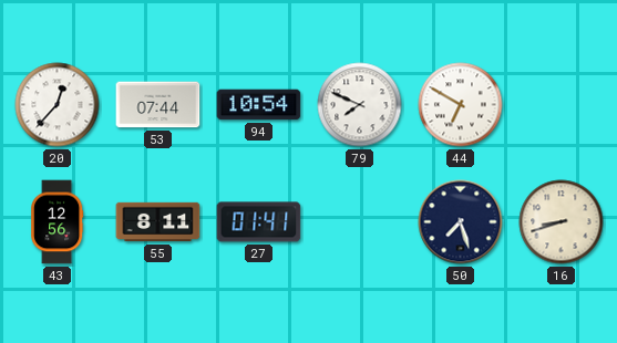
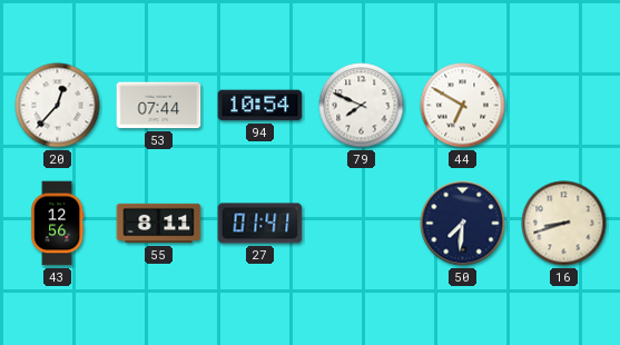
50: 7:27 -> 7:31
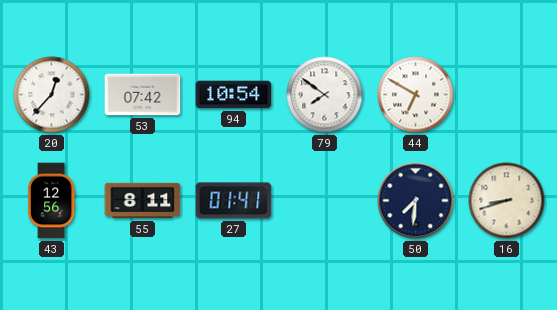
53: 07:44 -> 07:42
79: 7:49 -> 7:51
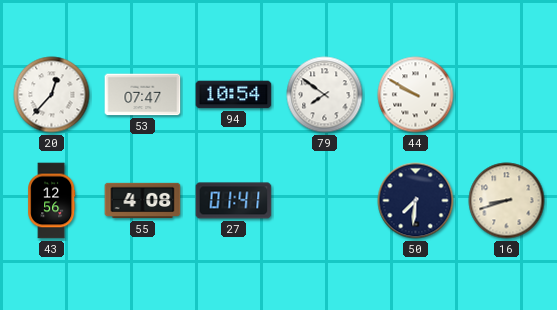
53: 07:42 -> 07:47
44: 6:50 -> 9:50
55: 8:11 -> 4:08
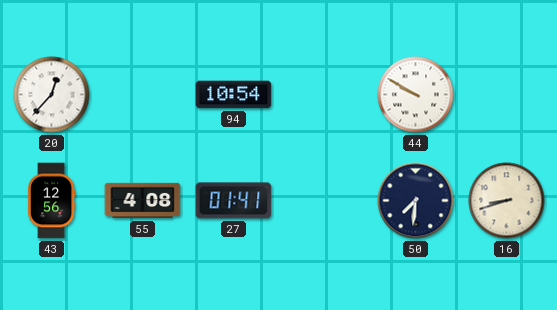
53: 07:47 -> none
79: 7:51 -> none
